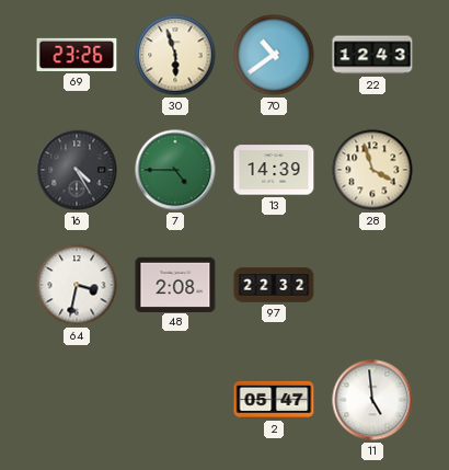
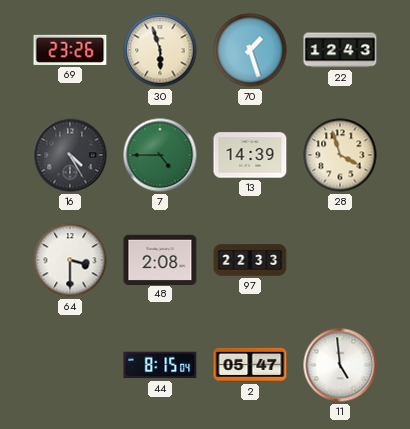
70: 10:39 -> 1:27
64: 3:32 -> 3:30
97: 22:32 -> 22:33
44: none -> 8:15
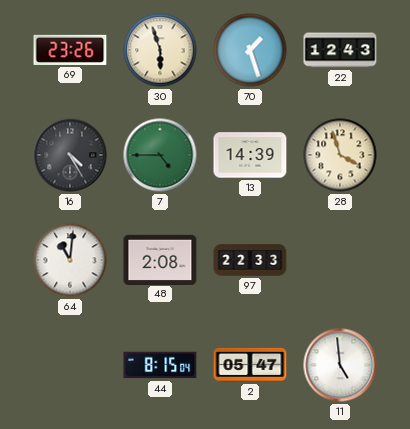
64: 3:30 -> 11:01
